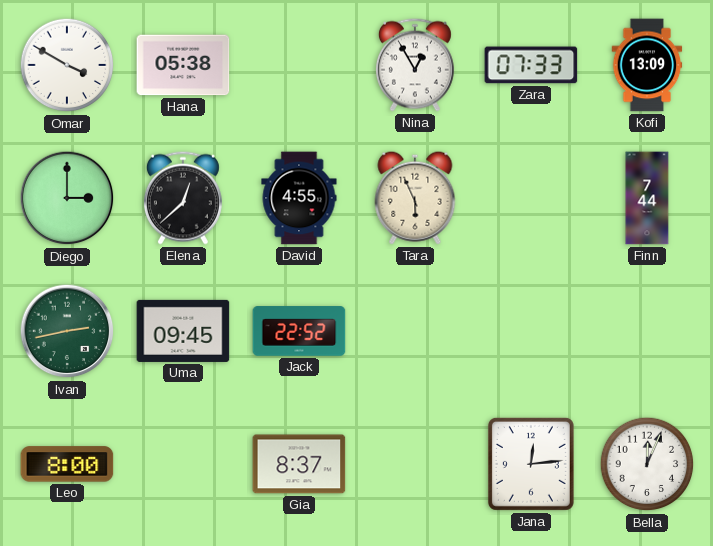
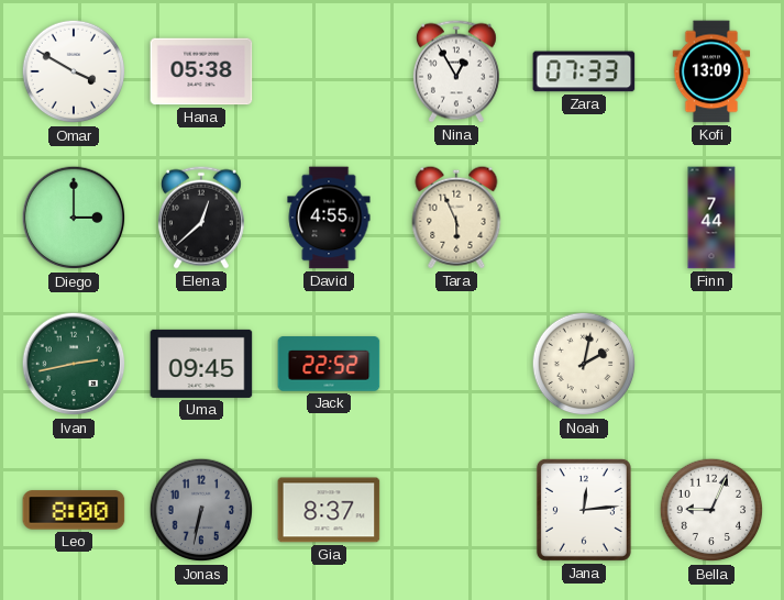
Noah: none -> 2:02
Jonas: none -> 6:32
Bella: 12:04 -> 9:04
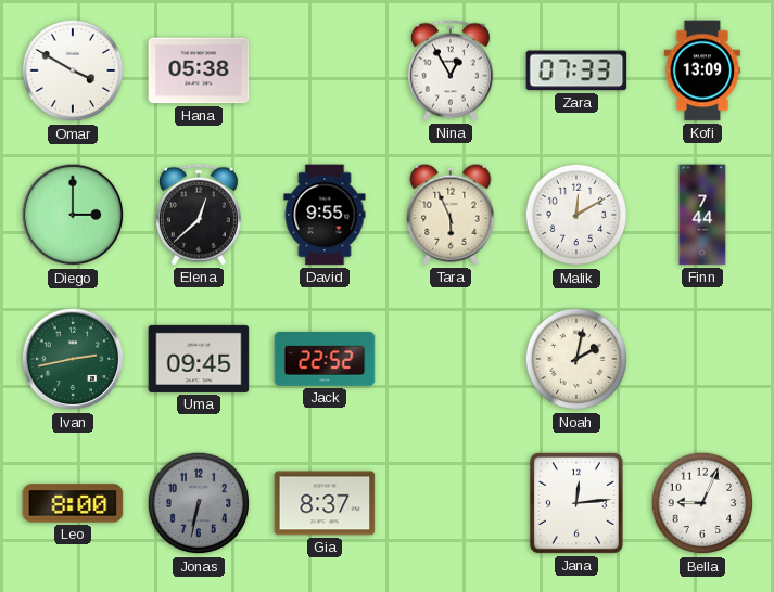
David: 4:55 -> 9:55
Malik: none -> 12:10
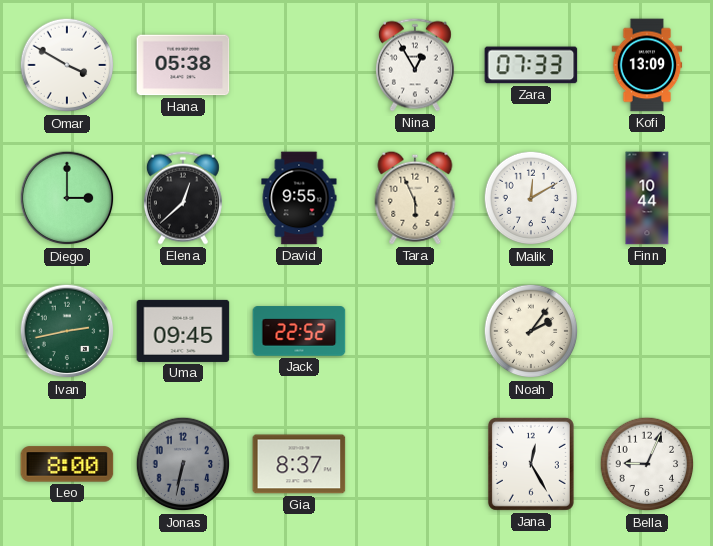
Finn: 7:44 -> 10:44
Noah: 2:02 -> 2:06
Jana: 12:14 -> 12:25
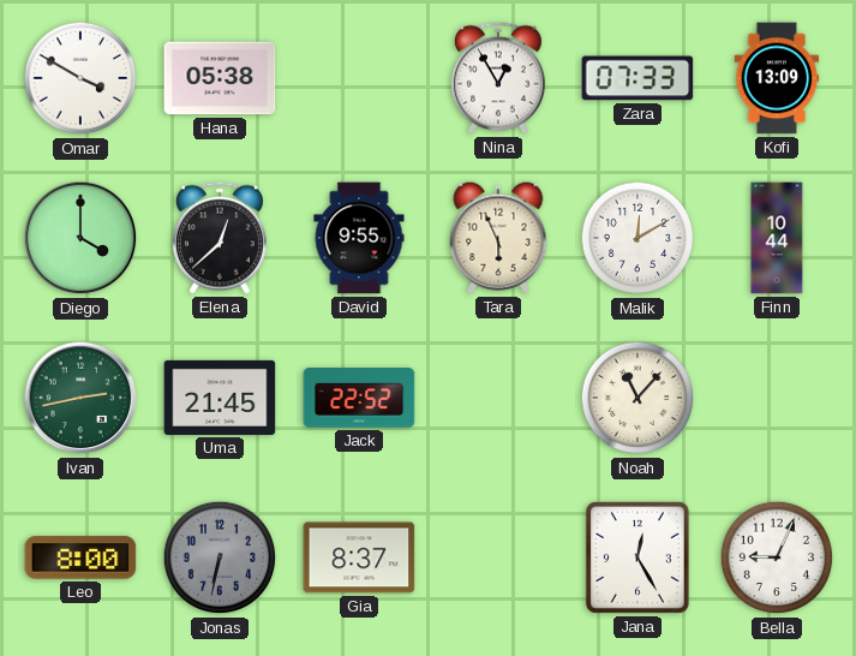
Diego: 3:00 -> 4:00
Uma: 09:45 -> 21:45
Noah: 2:06 -> 11:07
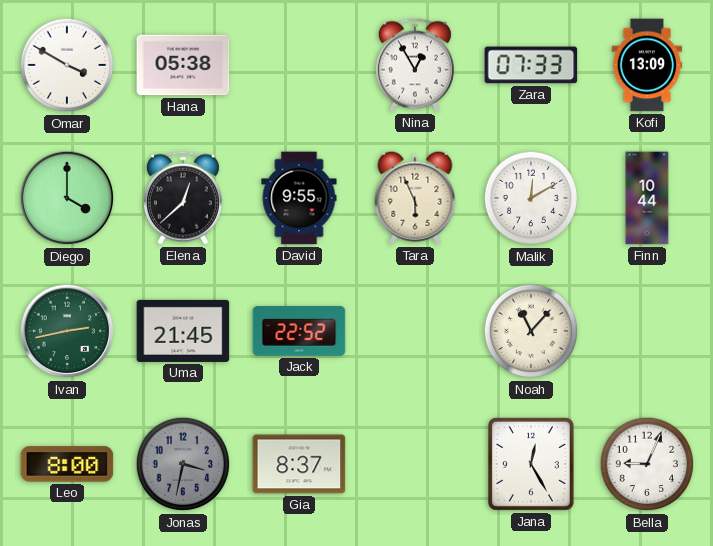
Jonas: 6:32 -> 3:32
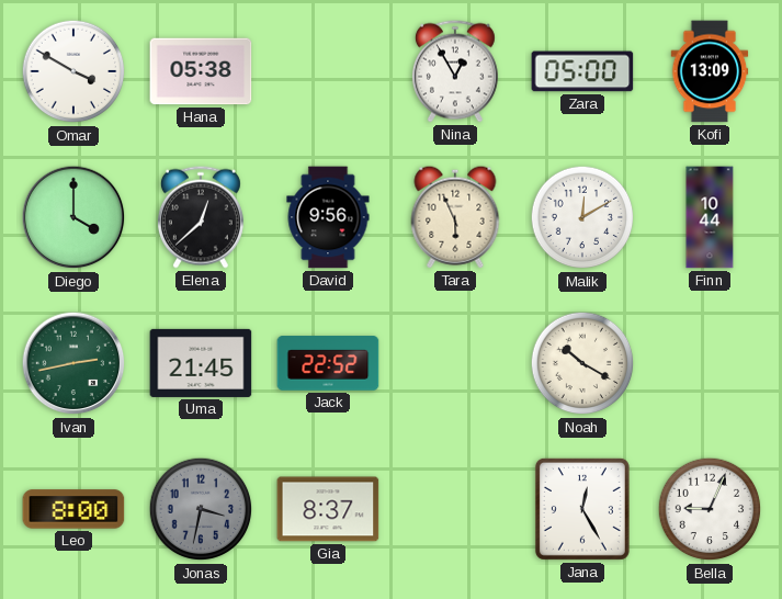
Zara: 07:33 -> 05:00
David: 9:55 -> 9:56
Noah: 11:07 -> 10:20
